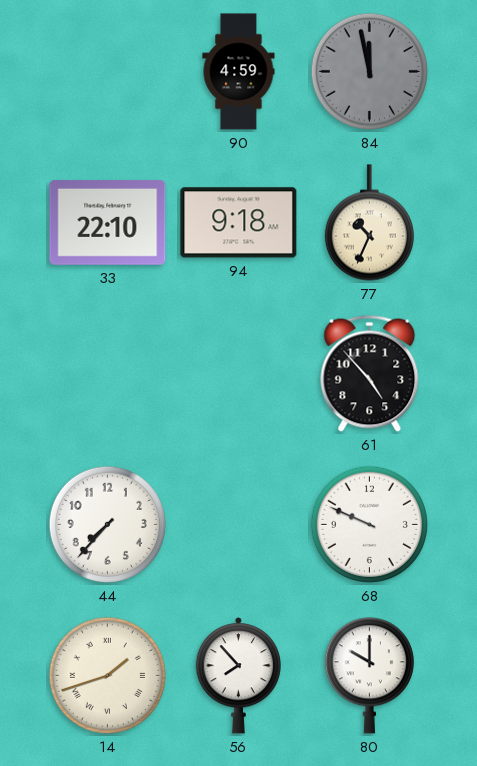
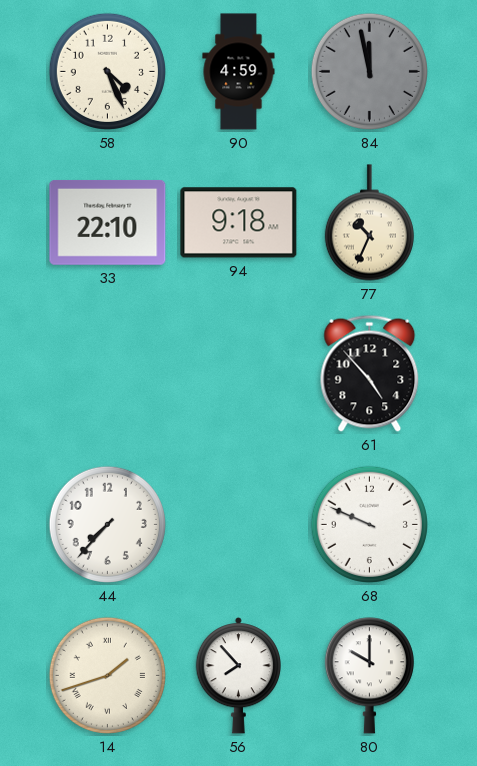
58: none -> 4:26
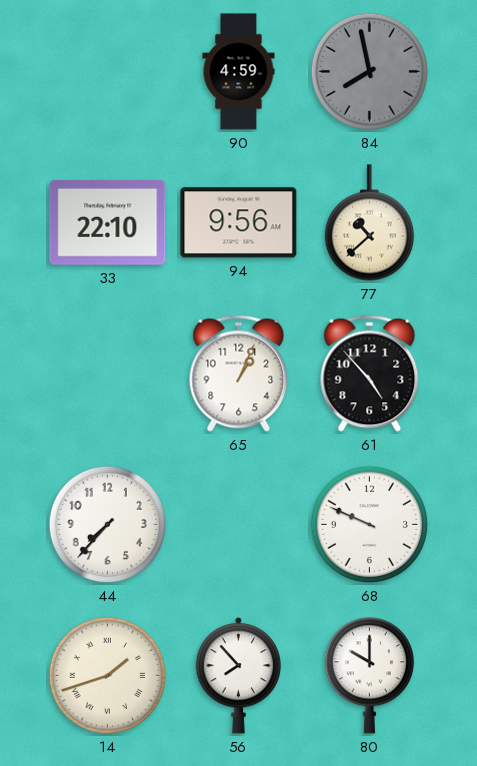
58: 4:26 -> none
84: 11:58 -> 7:58
94: 9:18 -> 9:56
77: 10:34 -> 10:38
65: none -> 1:04
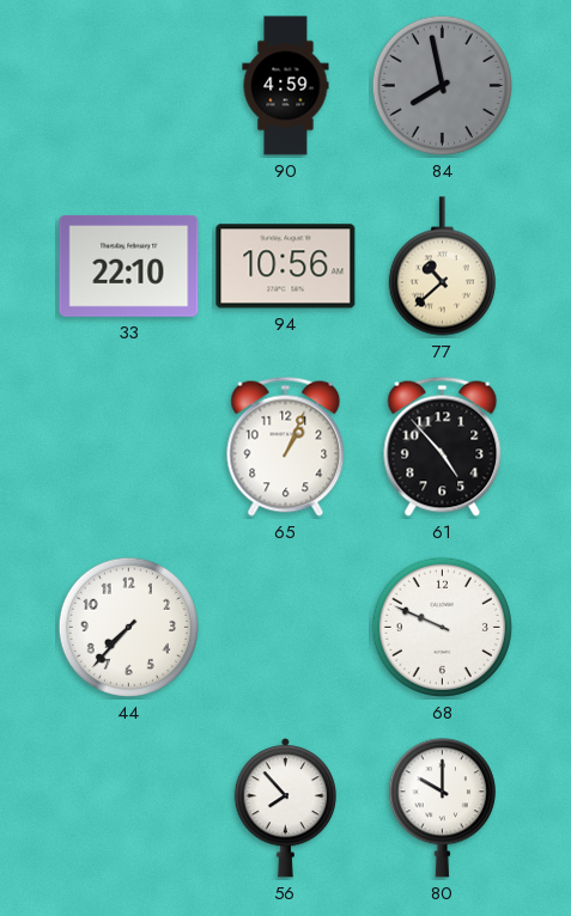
94: 9:56 -> 10:56
14: 1:42 -> none
